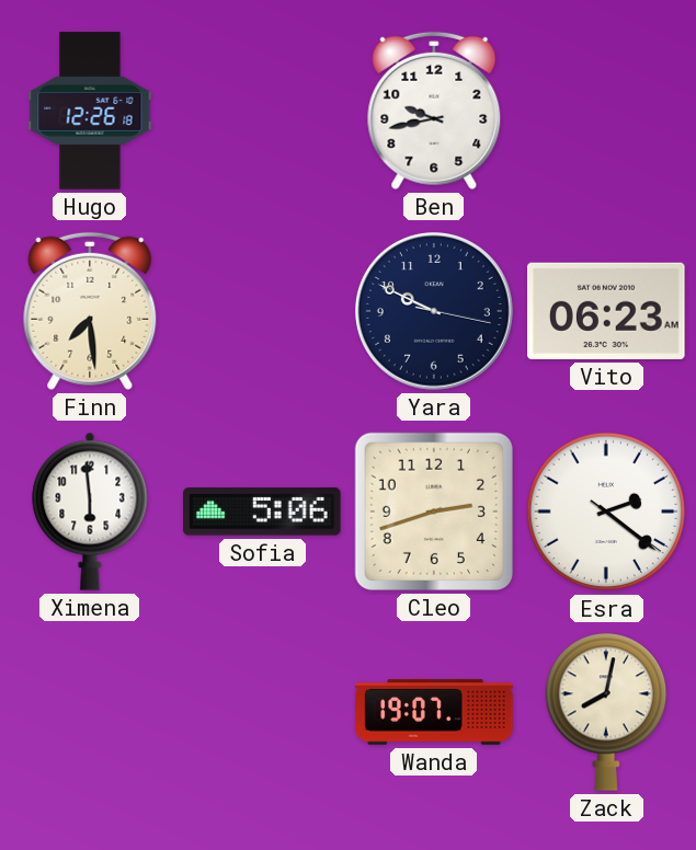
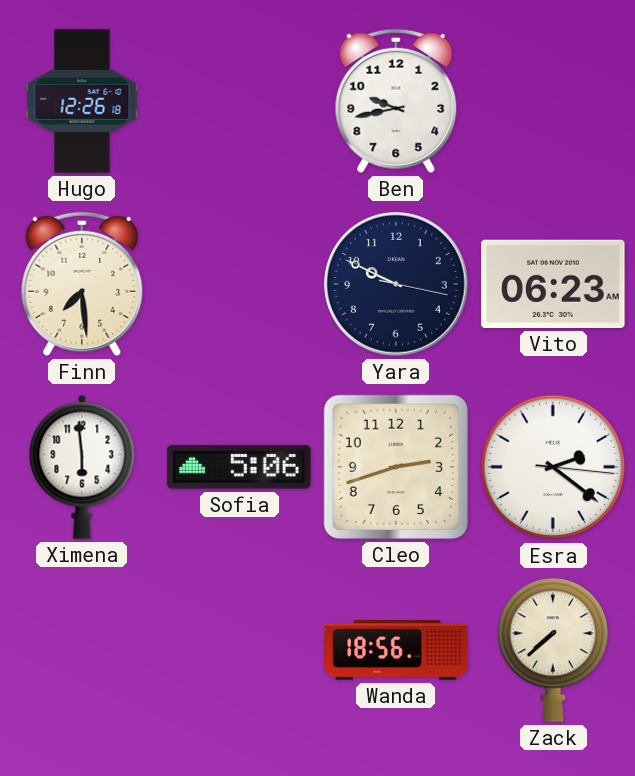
Esra: 2:21:21 -> 2:21:16
Wanda: 19:07 -> 18:56
Zack: 8:02 -> 7:38
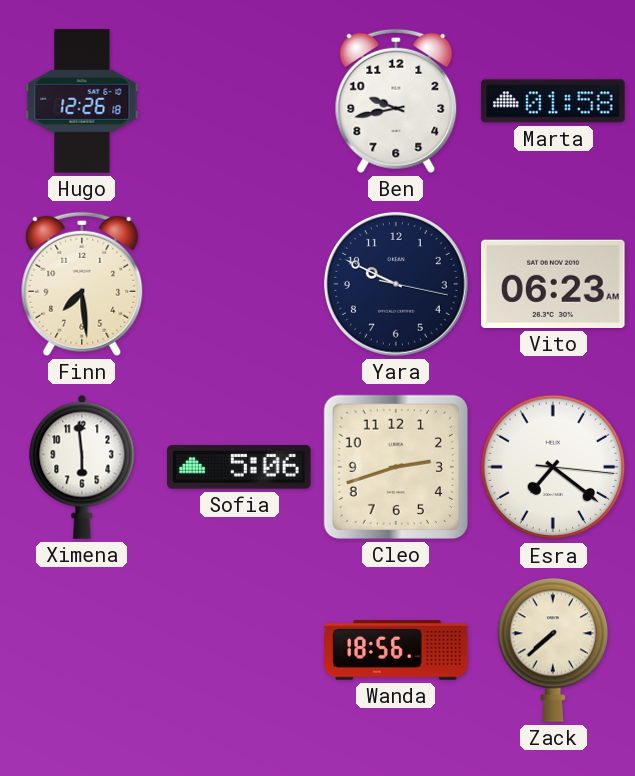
Marta: none -> 01:58
Esra: 2:21 -> 7:21
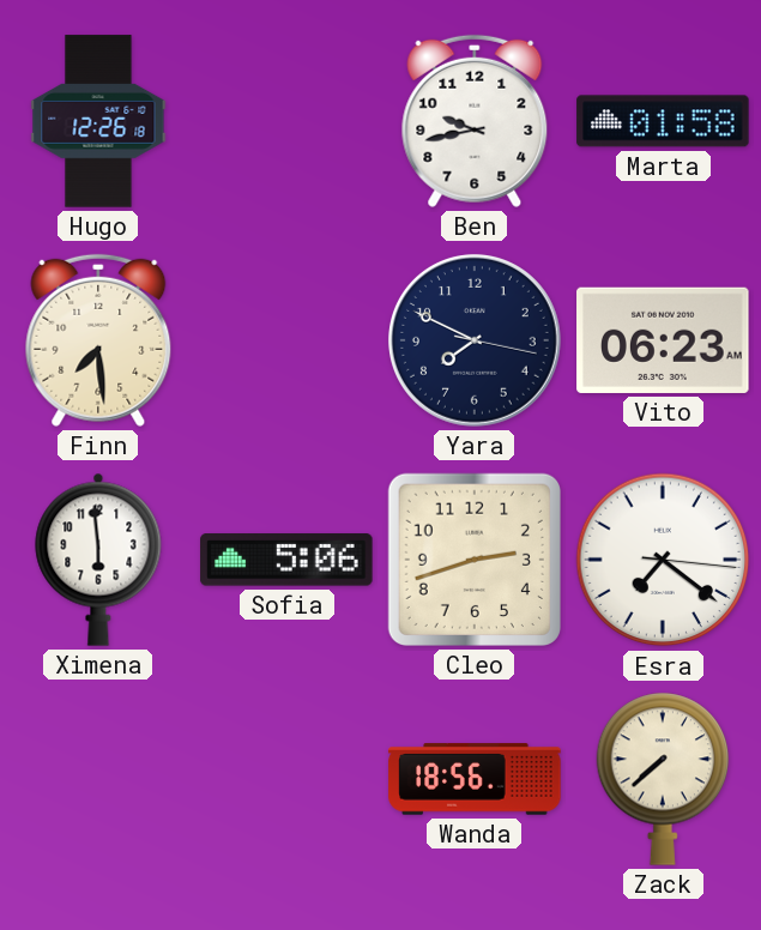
Yara: 9:49 -> 7:49
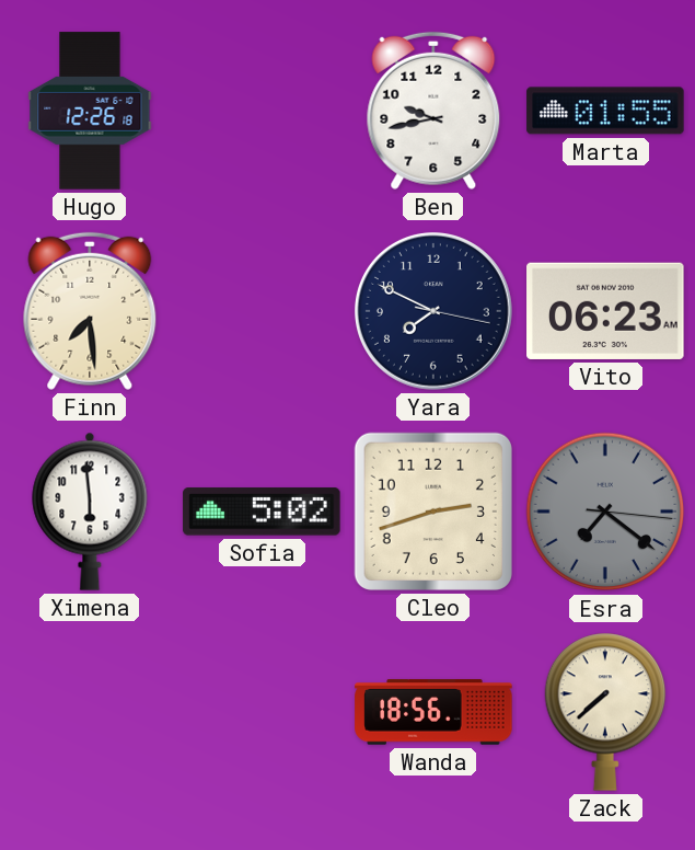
Marta: 01:58 -> 01:55
Sofia: 5:06 -> 5:02
Esra dial: white -> grey
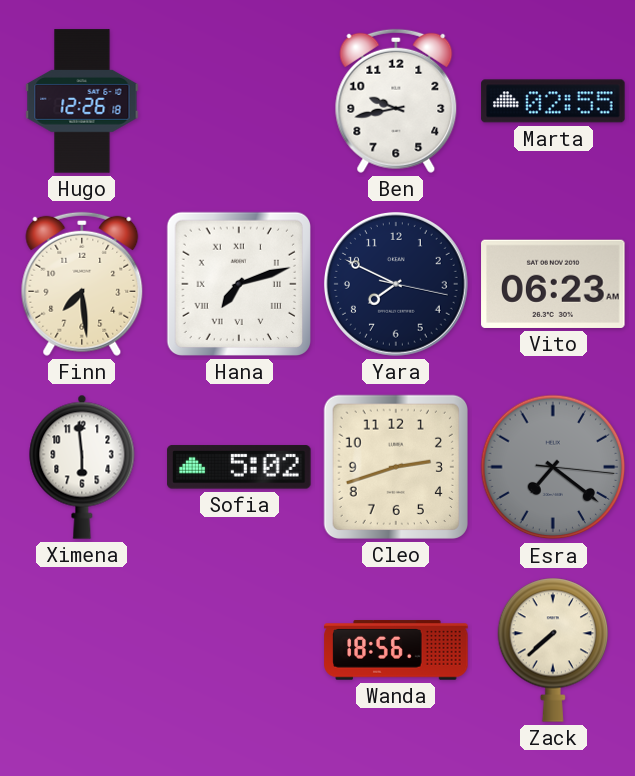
Marta: 01:55 -> 02:55
Hana: none -> 7:12
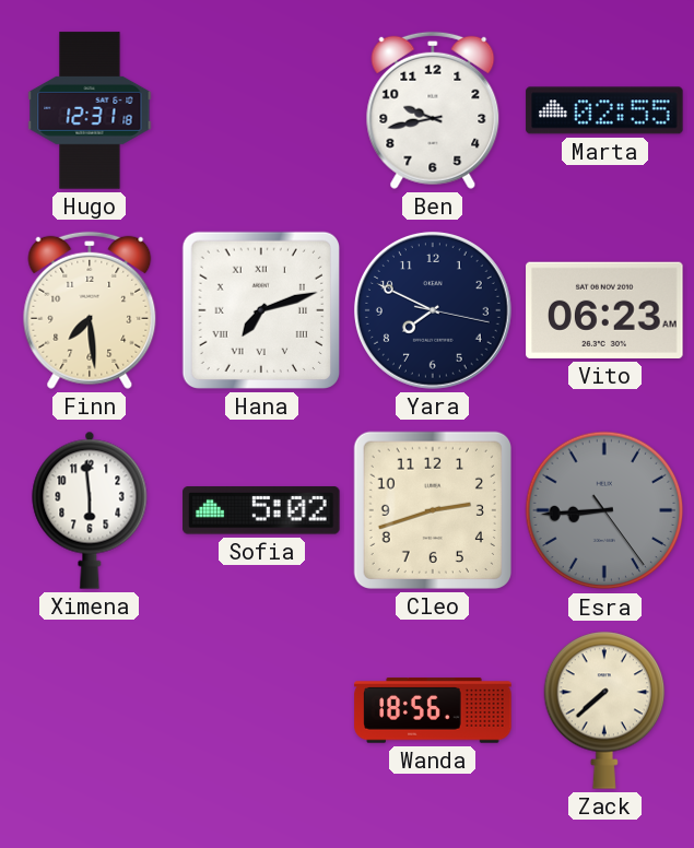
Hugo: 12:26 -> 12:31
Esra: 7:21 -> 8:44
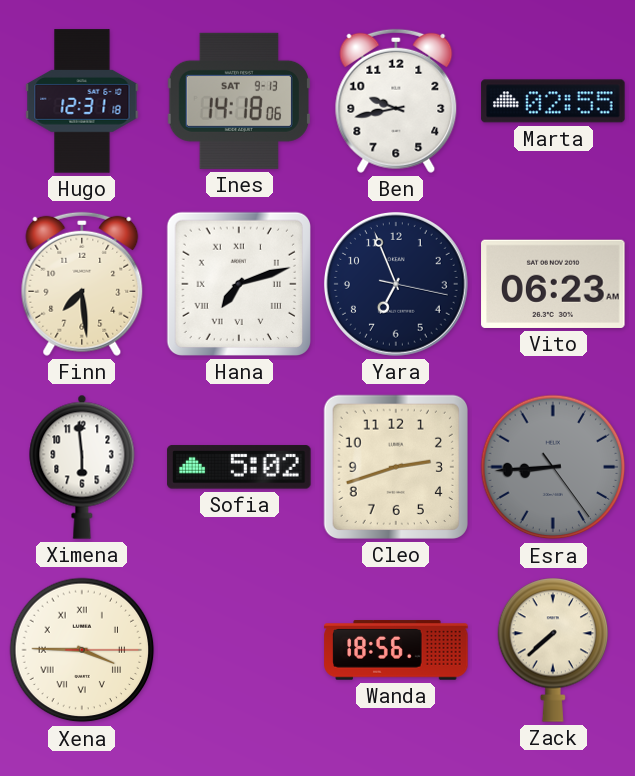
Ines: none -> 14:18
Yara: 7:49 -> 6:56
Xena: none -> 3:45
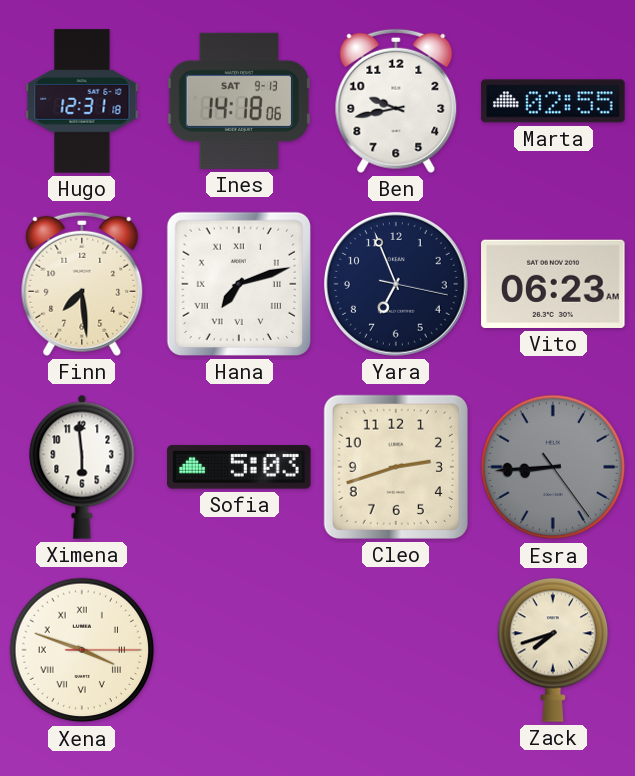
Sofia: 5:02 -> 5:03
Xena: 3:45 -> 3:48
Wanda: 18:56 -> none
Zack: 7:38 -> 7:42
